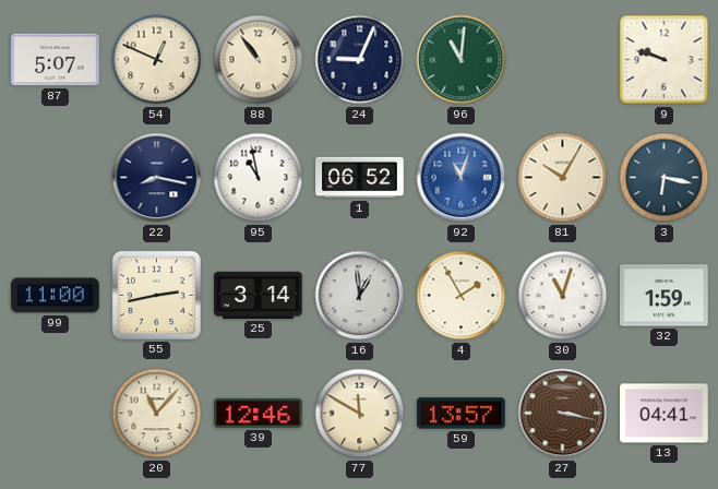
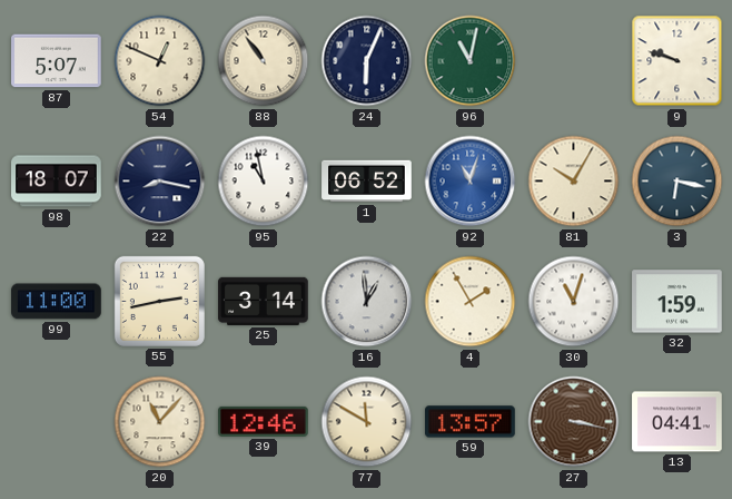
24: 9:04 -> 6:04
96: 11:01 -> 11:02
98: none -> 18:07
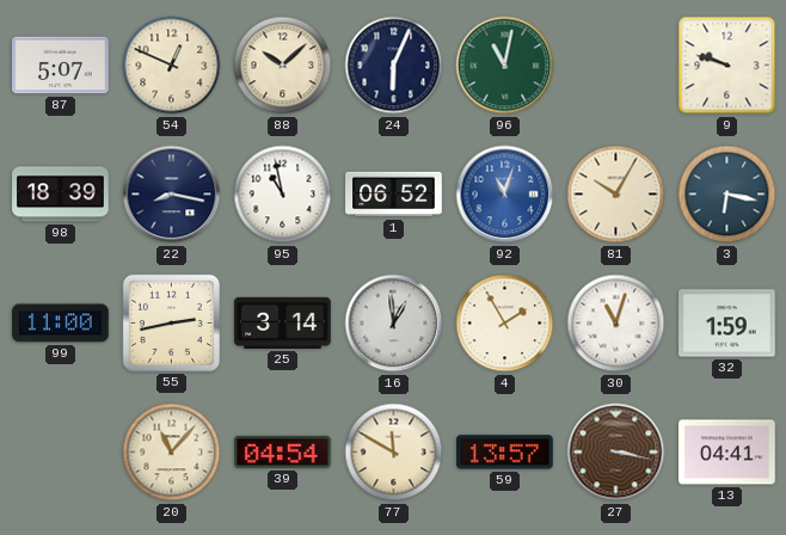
88: 10:54 -> 10:08
98: 18:07 -> 18:39
39: 12:46 -> 04:54
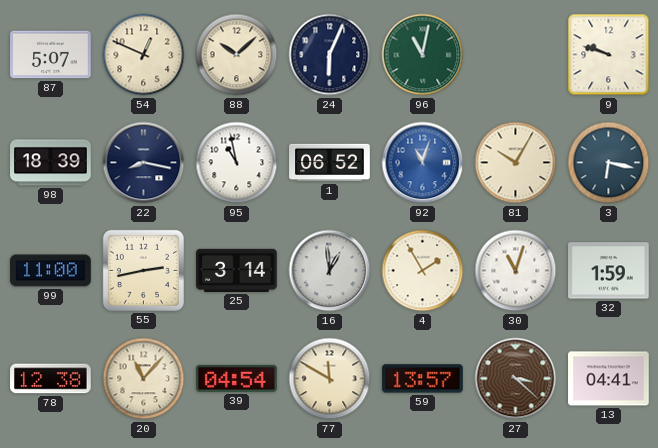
78: none -> 12:38
27: 3:17 -> 3:22
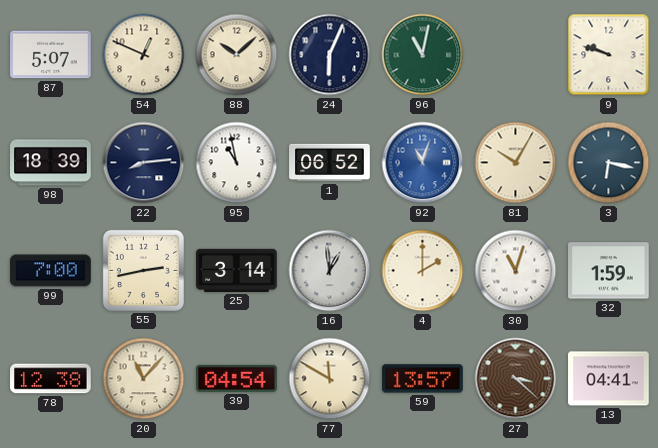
22: 8:17 -> 8:14
99: 11:00 -> 7:00
4: 1:55 -> 2:00
